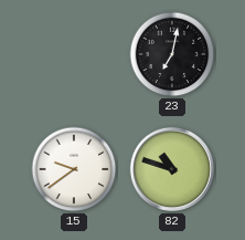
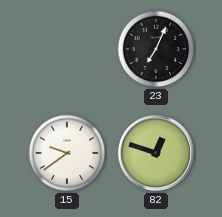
23: 7:02 -> 7:04
82: 10:48 -> 12:48
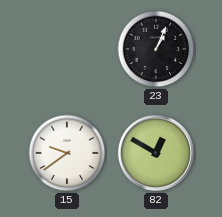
23: 7:04 -> 1:04
82: 12:48 -> 12:50
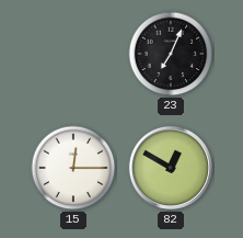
23: 1:04 -> 7:04
15: 9:39 -> 12:15
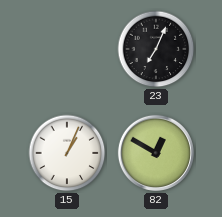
15: 12:15 -> 1:04
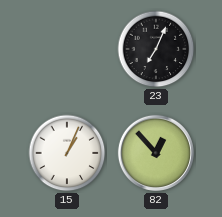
82: 12:50 -> 12:53
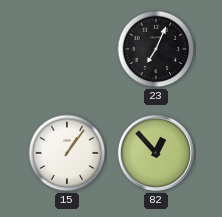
15: 1:04 -> 1:06
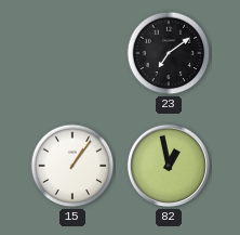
23: 7:04 -> 7:09
82: 12:53 -> 12:58
